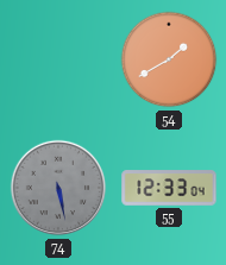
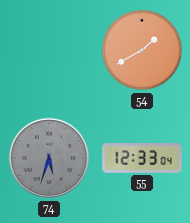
74: 5:28 -> 5:33
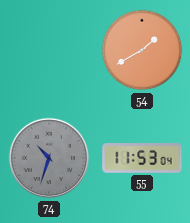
74: 5:33 -> 10:33
55: 12:33 -> 11:53
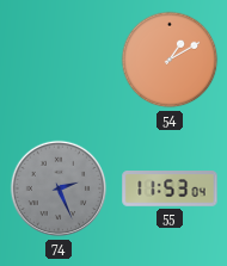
54: 1:40 -> 1:10
74: 10:33 -> 2:26
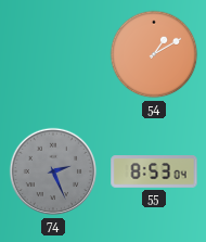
55: 11:53 -> 8:53
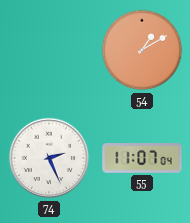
74 dial: grey -> white
55: 8:53 -> 11:07
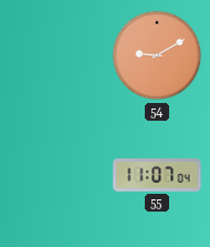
54: 1:10 -> 9:10
74: 2:26 -> none
